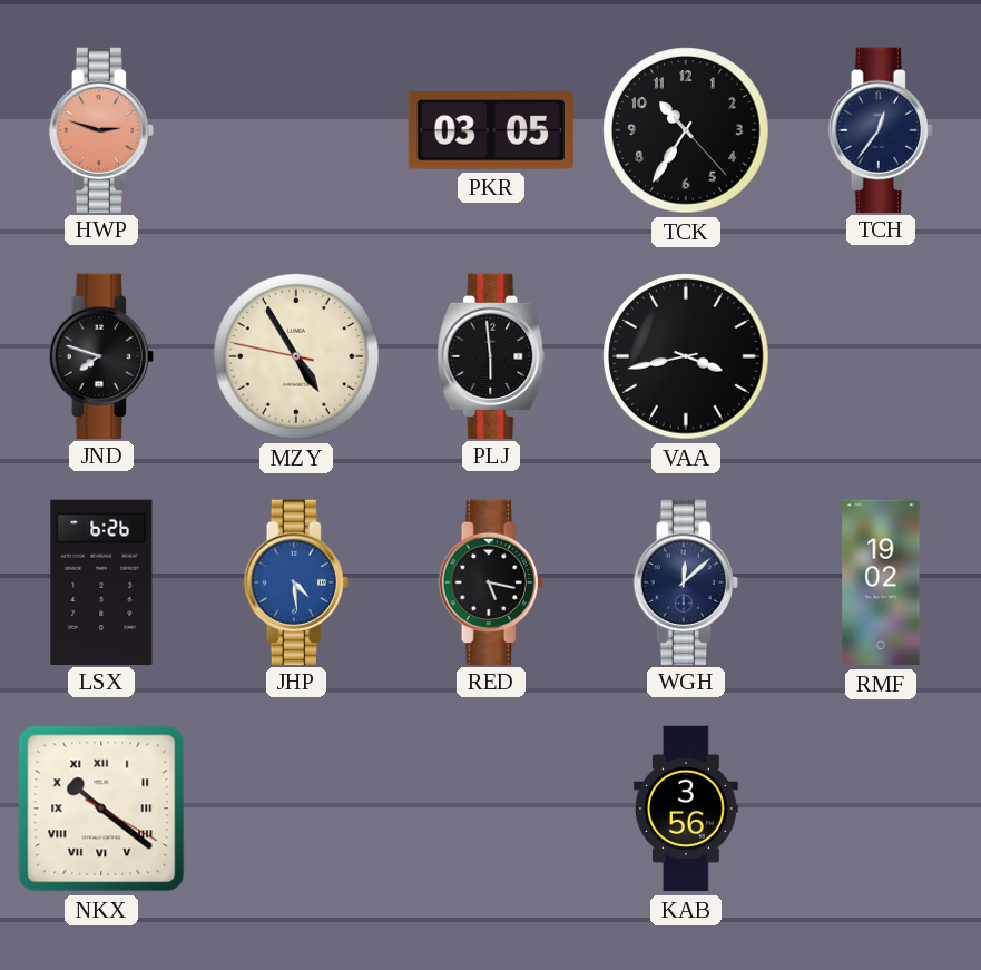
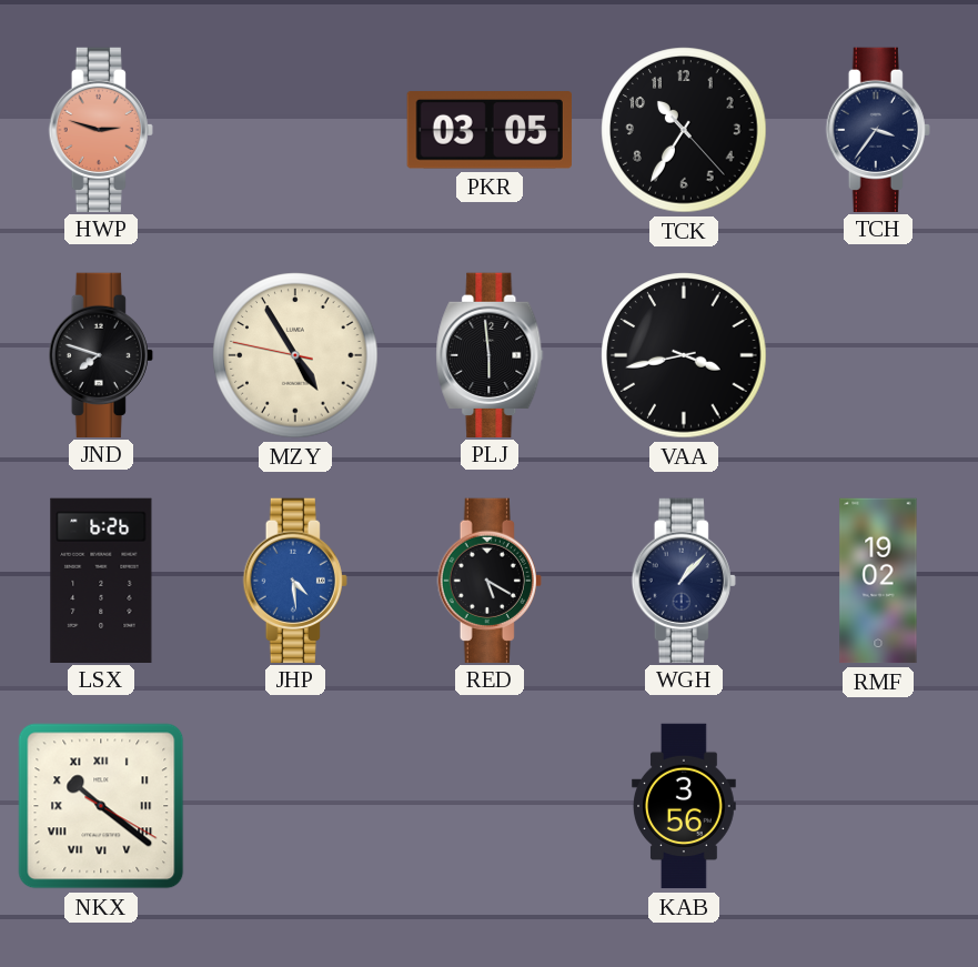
TCH: 12:36 -> 3:36
RED: 5:17 -> 5:20
WGH: 12:08 -> 1:07
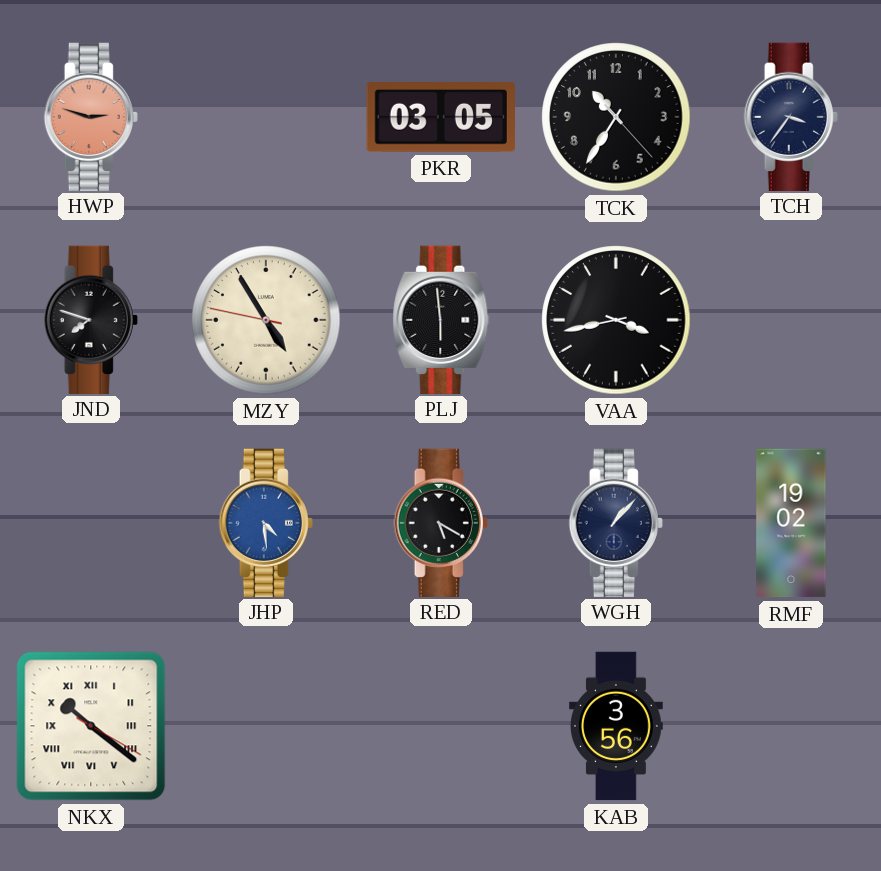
LSX: 6:26 -> none
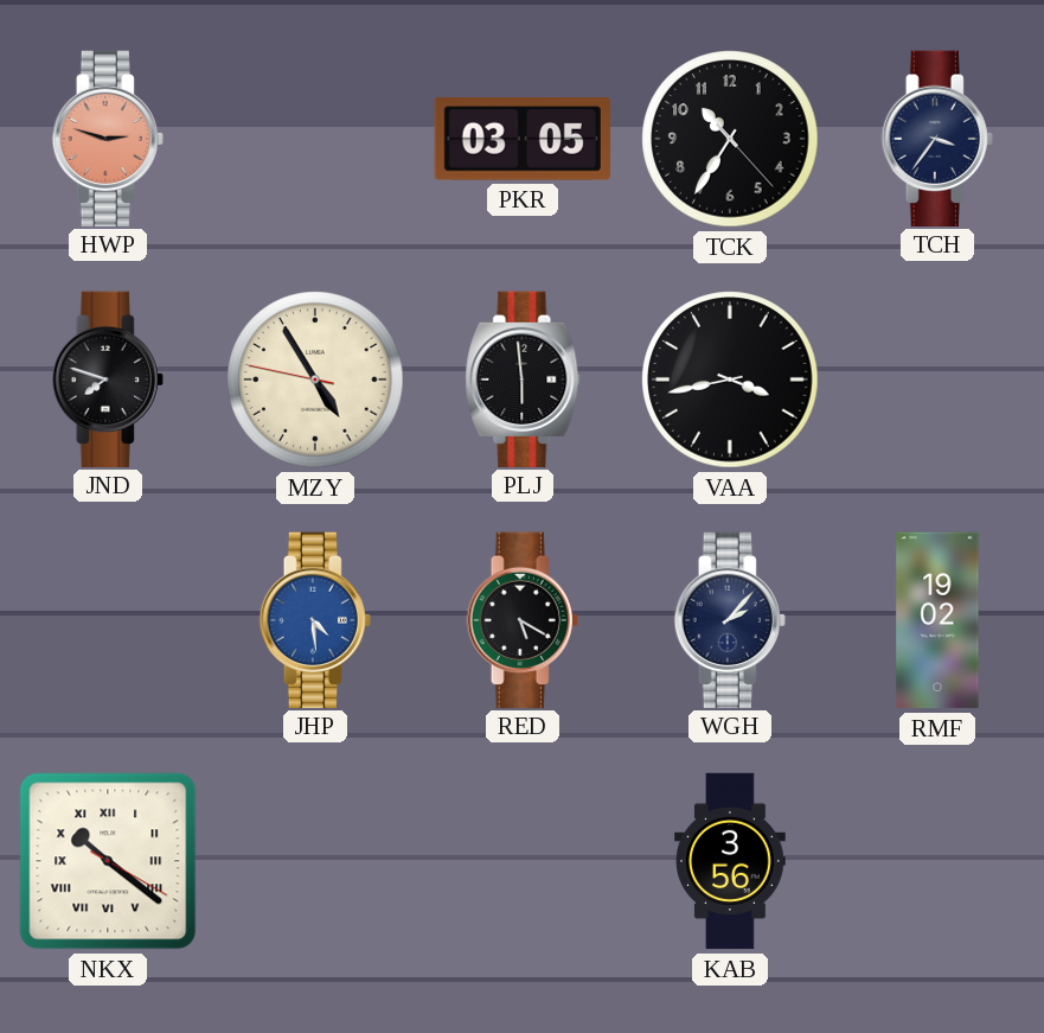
WGH: 1:07 -> 2:07
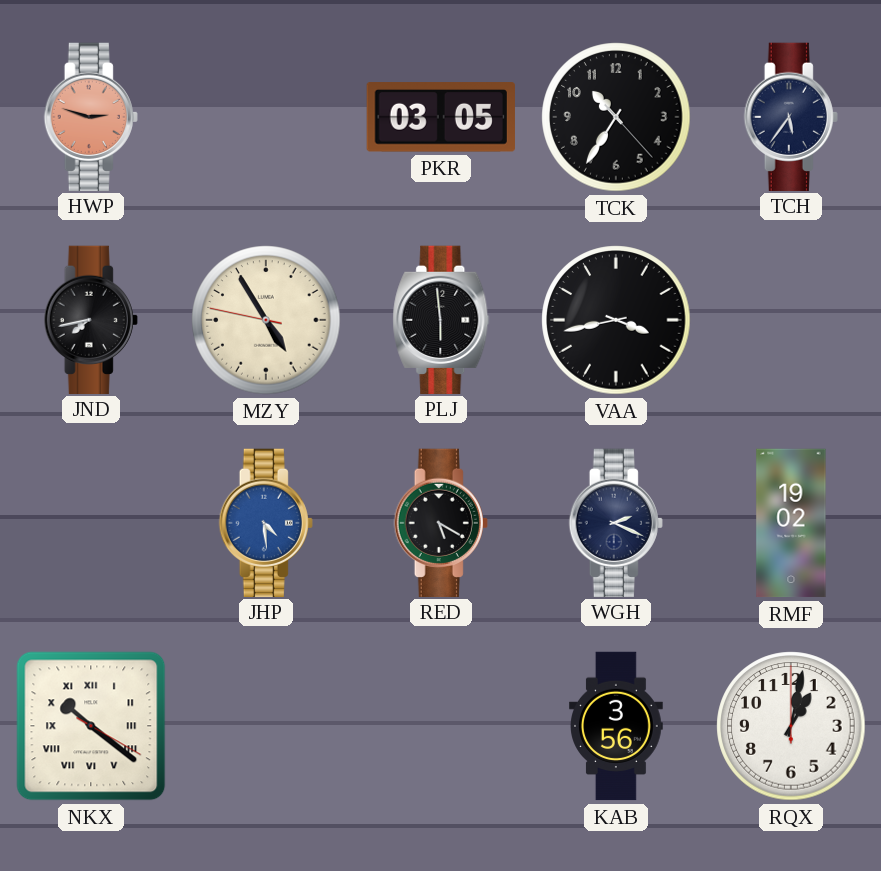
TCH: 3:36 -> 5:36
JND: 7:48 -> 7:43
WGH: 2:07 -> 2:19
RQX: none -> 1:02
